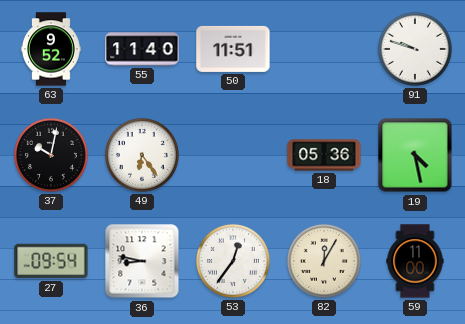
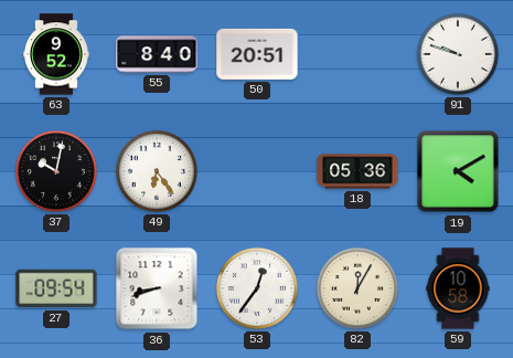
55: 11:40 -> 8:40
50: 11:51 -> 20:51
19: 4:28 -> 4:10
36: 8:47 -> 8:42
59: 11:00 -> 10:58
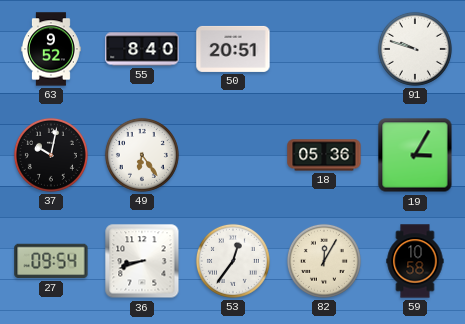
19: 4:10 -> 3:05
